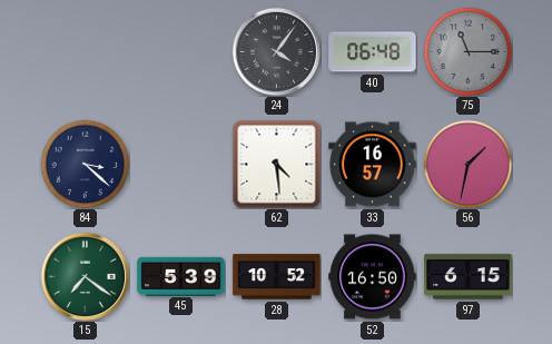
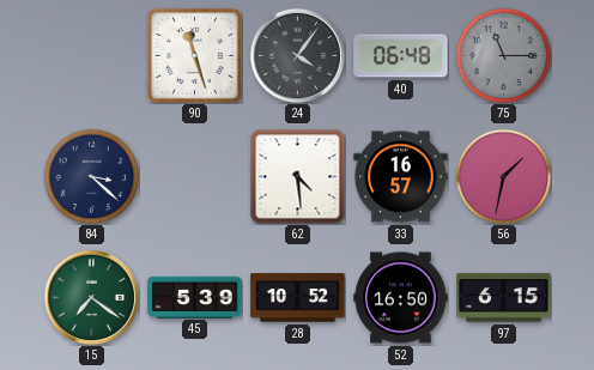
90: none -> 11:27
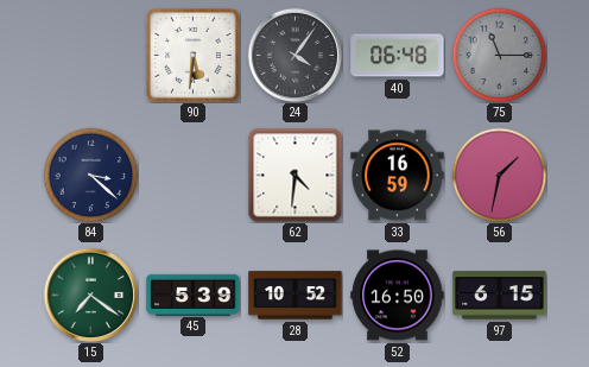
90: 11:27 -> 5:31
62: 4:29 -> 4:31
33: 16:57 -> 16:59
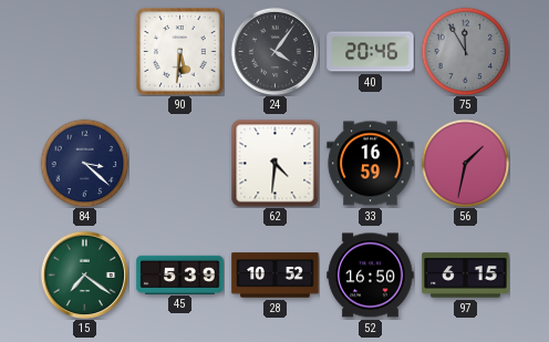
40: 06:48 -> 20:46
75: 11:15 -> 11:55
